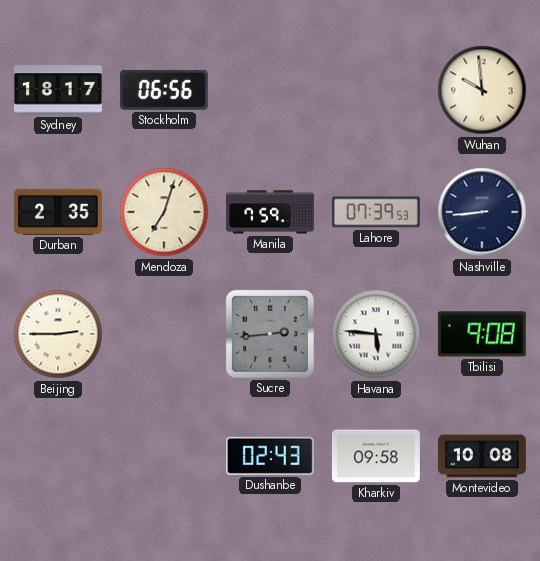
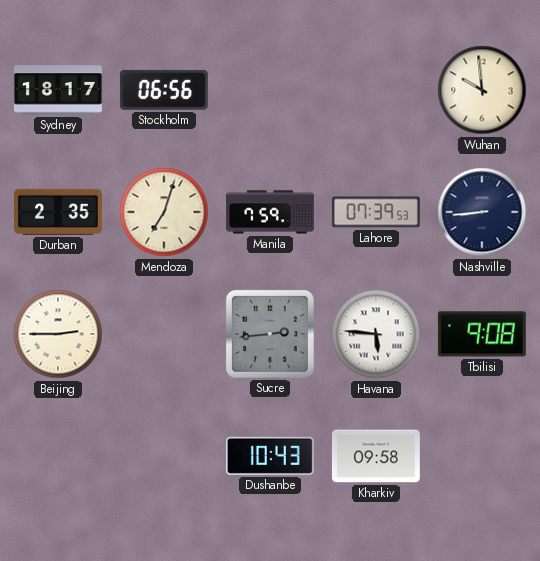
Dushanbe: 02:43 -> 10:43
Montevideo: 10:08 -> none
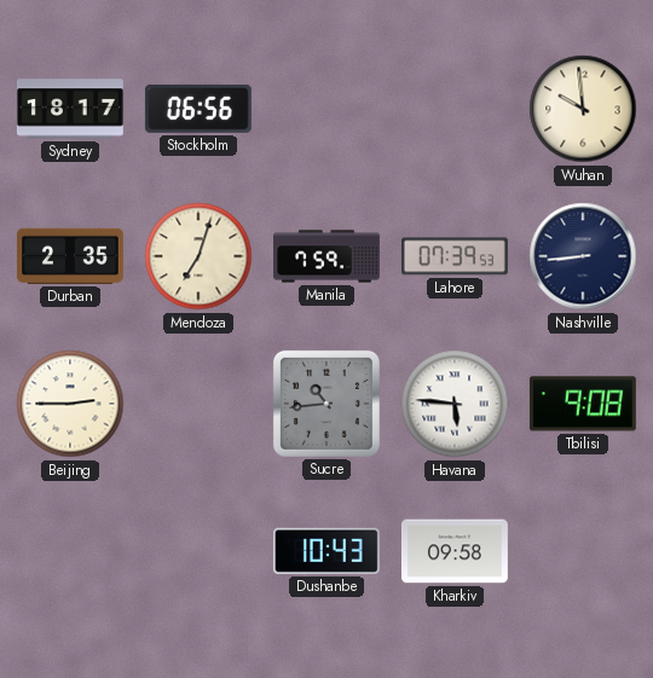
Sucre: 2:44 -> 10:44
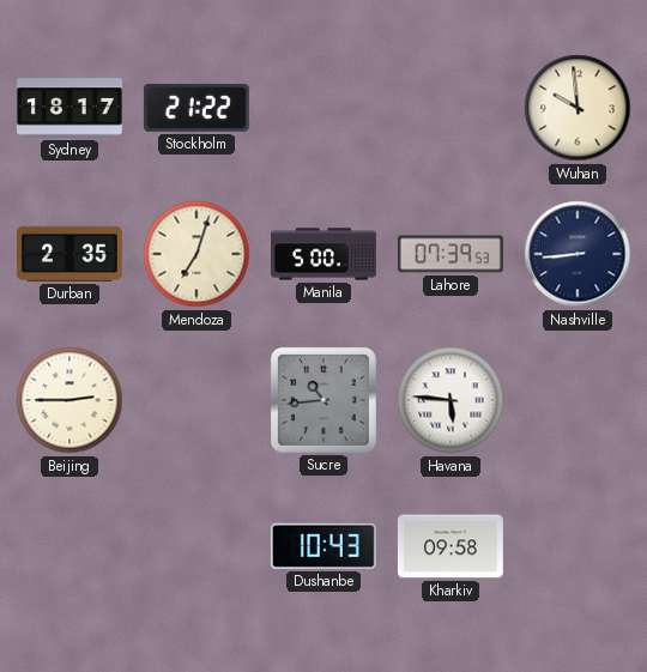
Stockholm: 06:56 -> 21:22
Manila: 7:59 -> 5:00
Tbilisi: 9:08 -> none
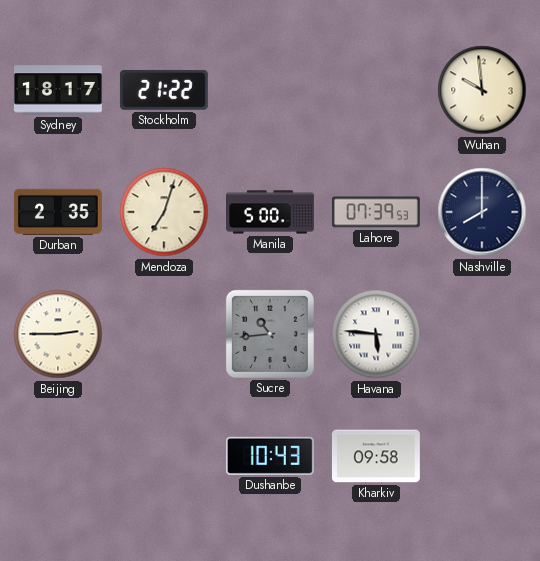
Nashville: 8:44 -> 8:00
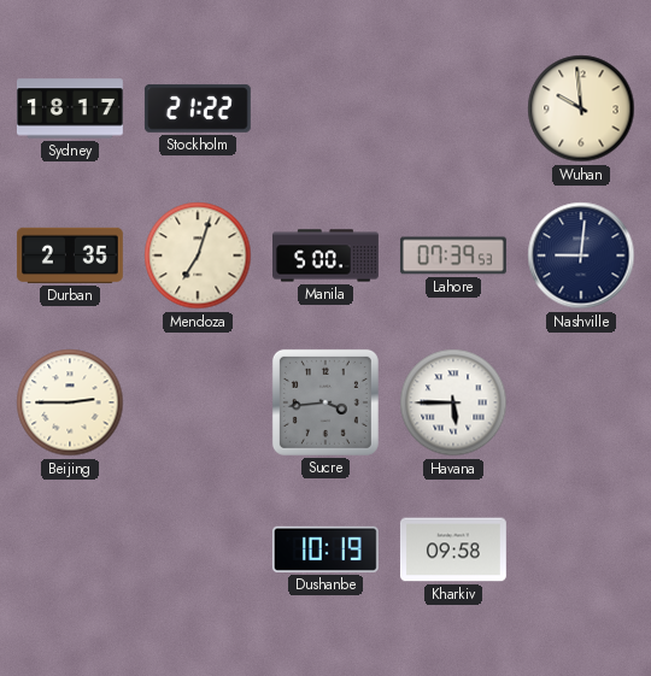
Nashville: 8:00 -> 9:01
Sucre: 10:44 -> 3:44
Havana: 5:46 -> 5:45
Dushanbe: 10:43 -> 10:19
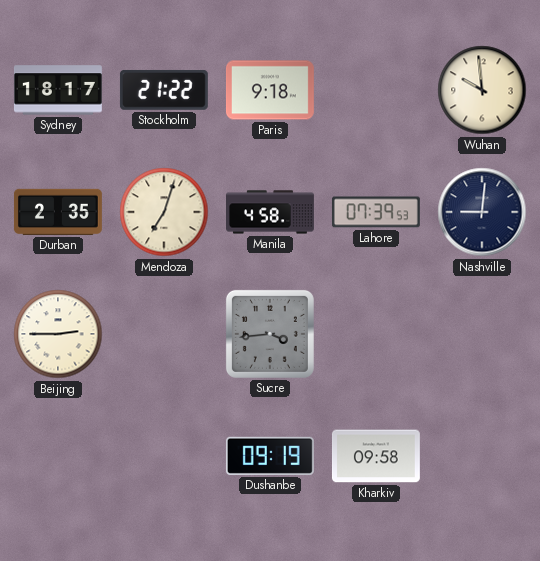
Paris: none -> 9:18
Manila: 5:00 -> 4:58
Havana: 5:45 -> none
Dushanbe: 10:19 -> 09:19
